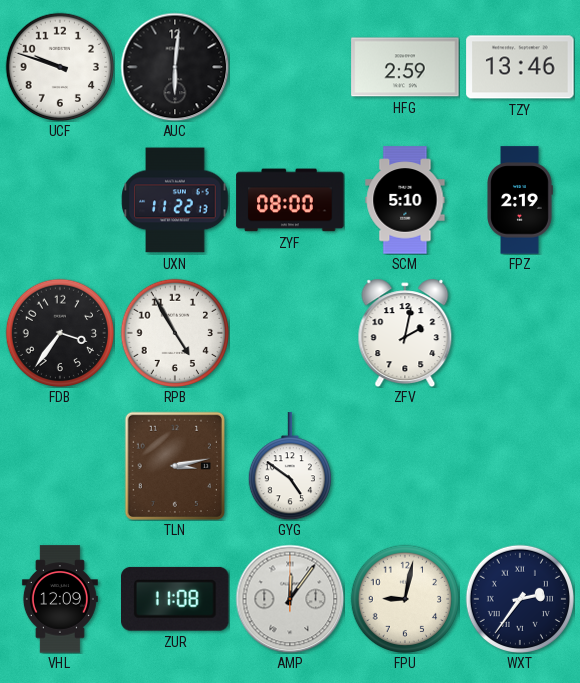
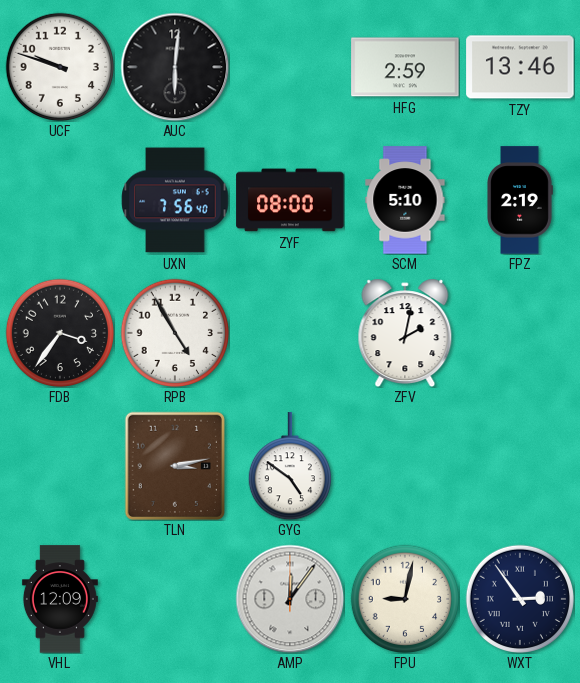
UXN: 11:22 -> 7:56
ZUR: 11:08 -> none
WXT: 2:36 -> 2:54
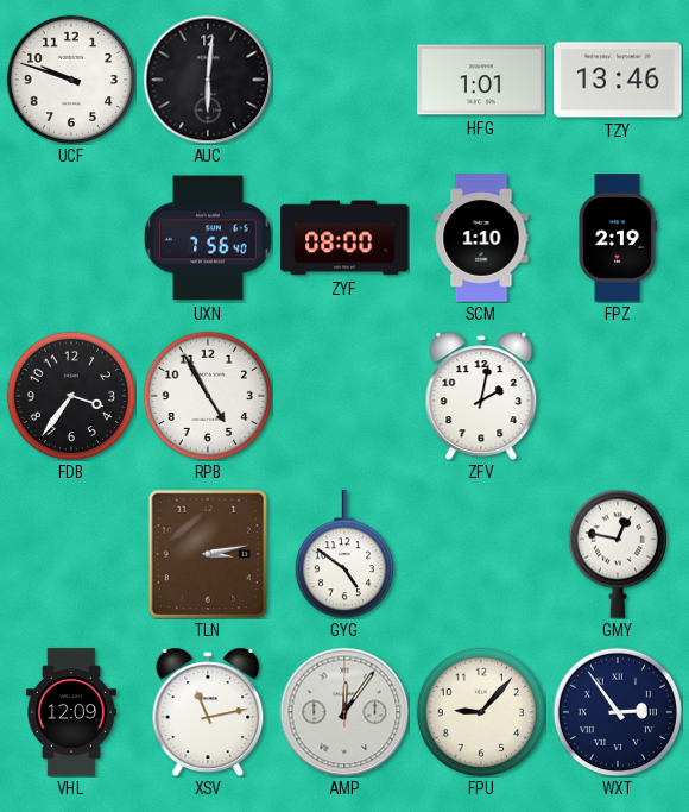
HFG: 2:59 -> 1:01
SCM: 5:10 -> 1:10
GMY: none -> 12:47
XSV: none -> 11:13
FPU: 9:02 -> 9:07
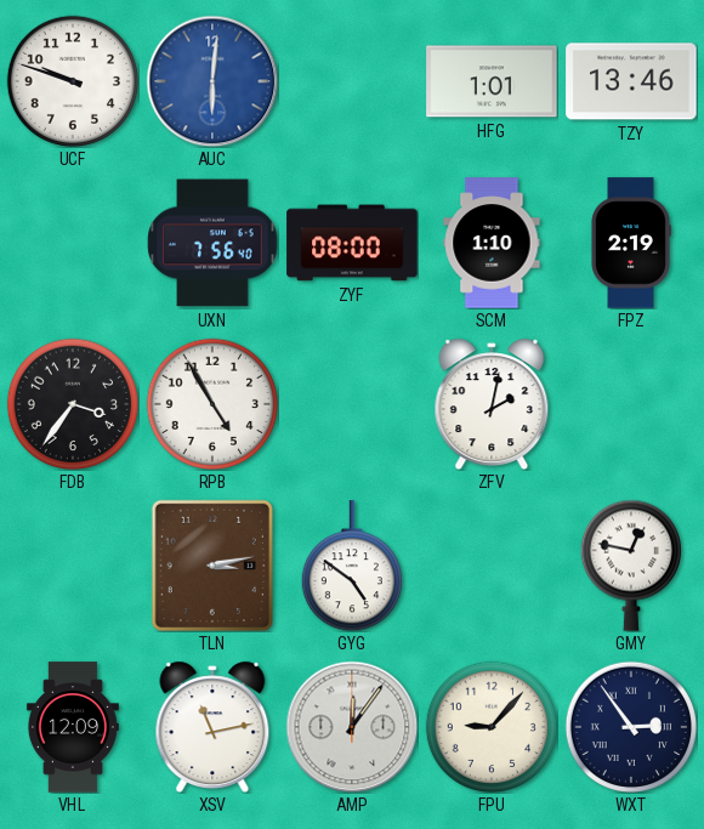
AUC dial: black -> blue
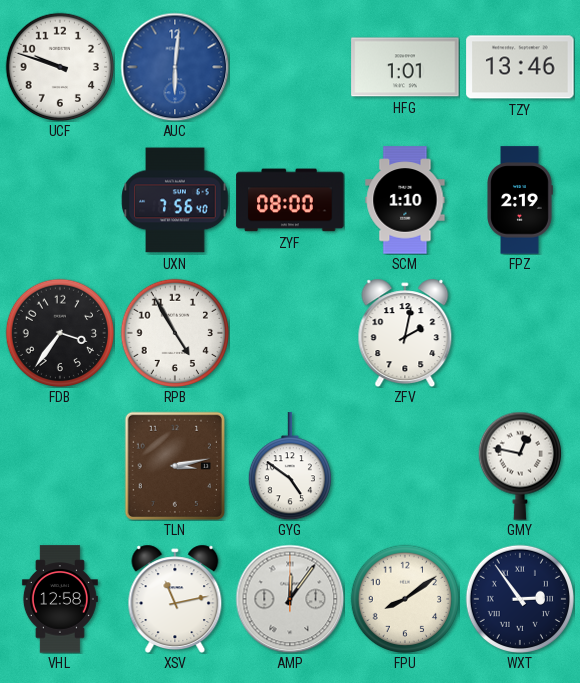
VHL: 12:09 -> 12:58
FPU: 9:07 -> 8:09
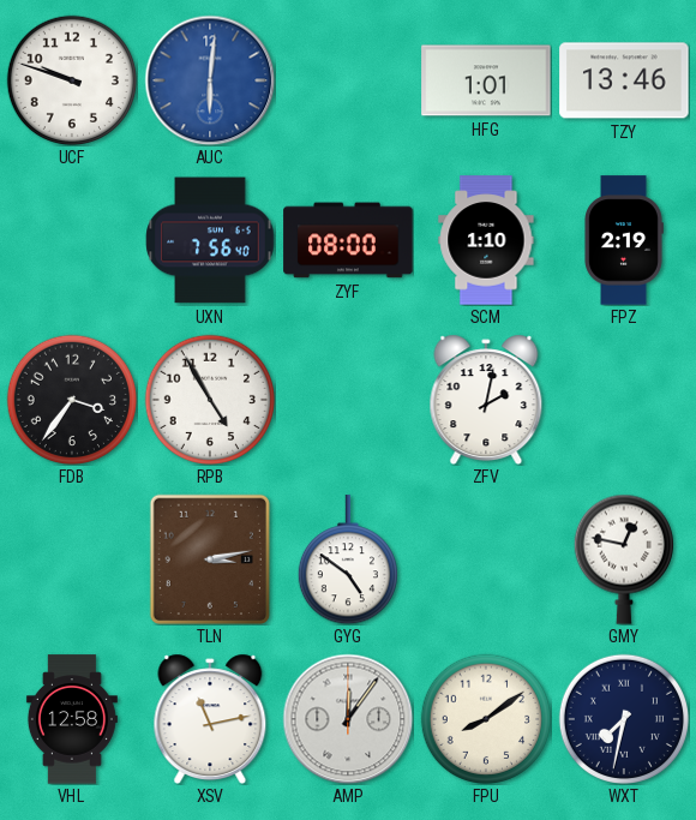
WXT: 2:54 -> 7:32
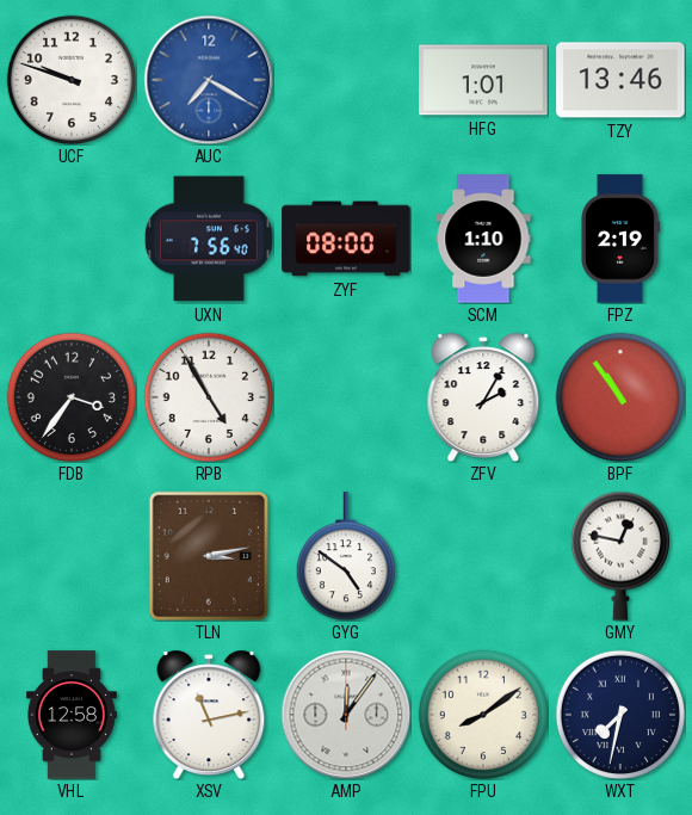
AUC: 6:01 -> 7:20
ZFV: 2:02 -> 2:05
BPF: none -> 10:54
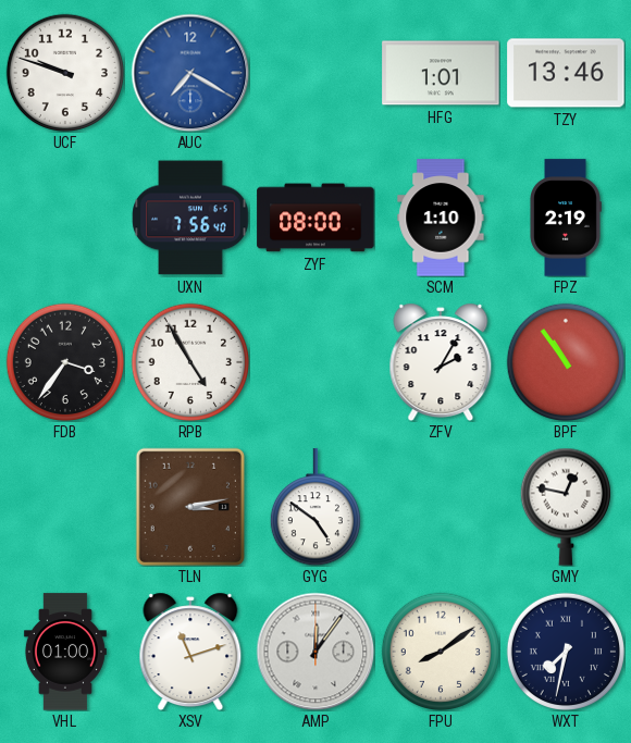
VHL: 12:58 -> 01:00
XSV: 11:13 -> 11:12
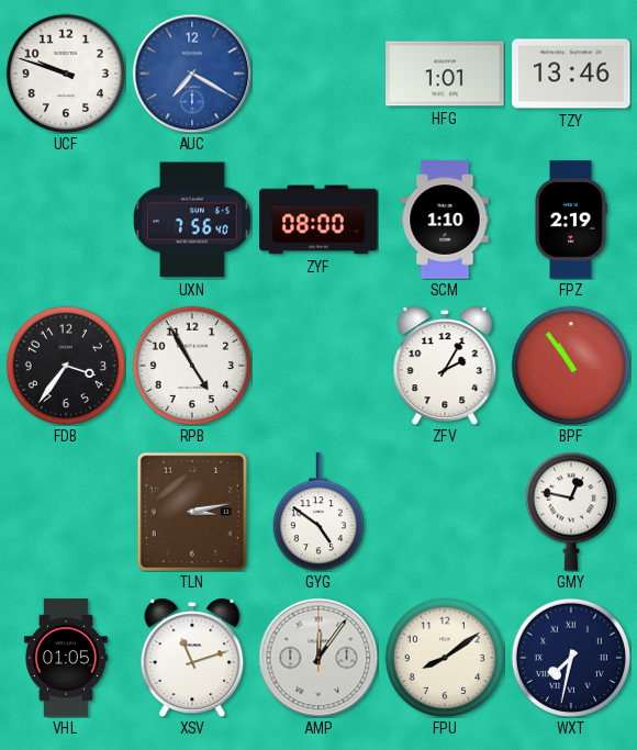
VHL: 01:00 -> 01:05
